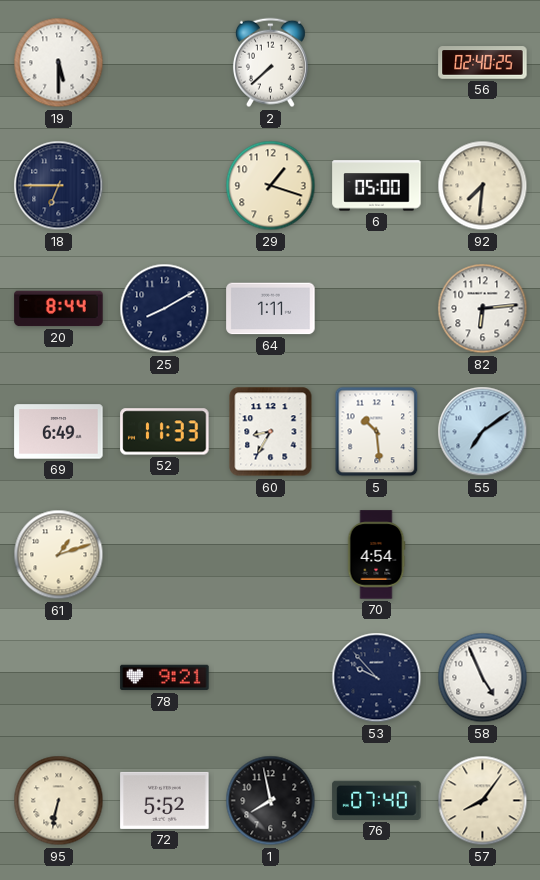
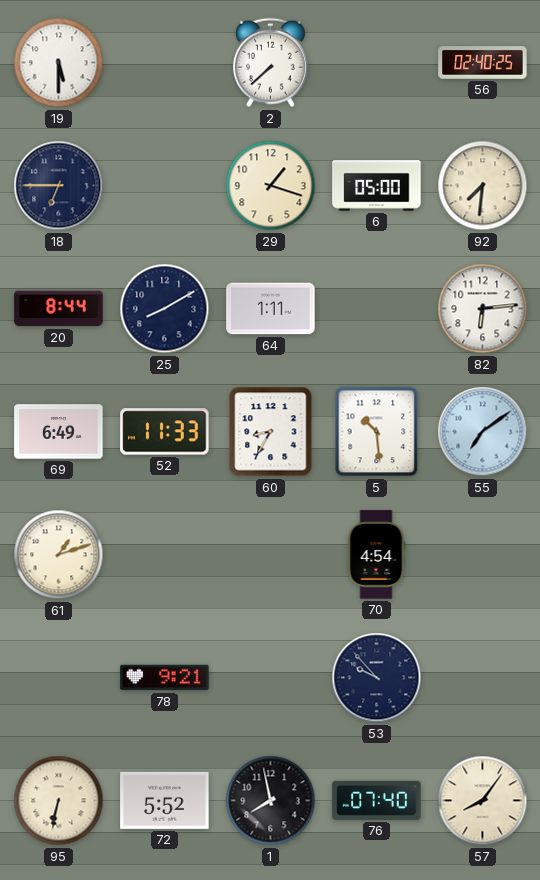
58: 4:56 -> none
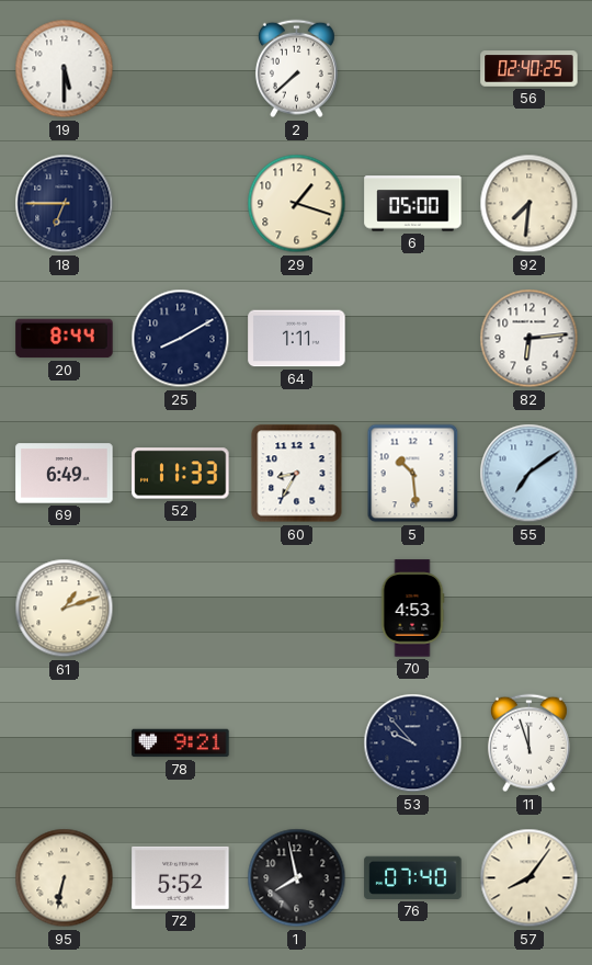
70: 4:54 -> 4:53
11: none -> 11:57
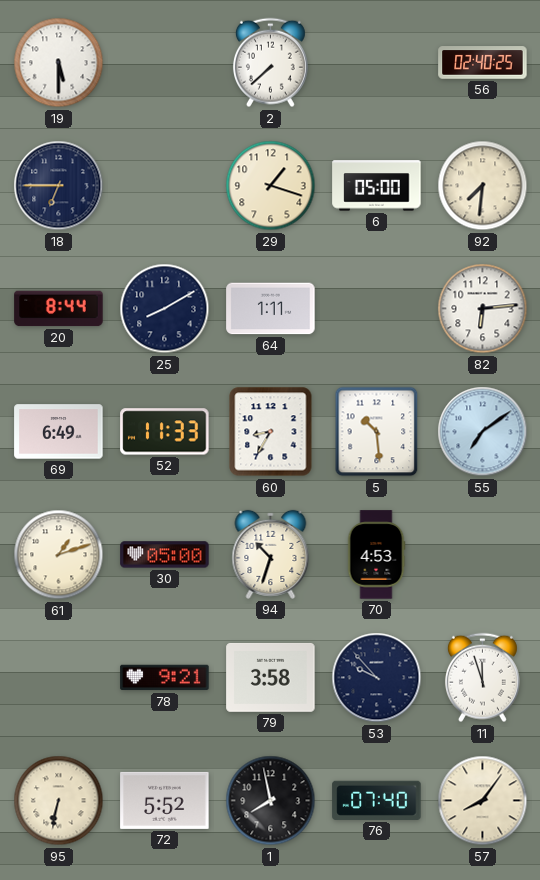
30: none -> 05:00
94: none -> 10:33
79: none -> 3:58
